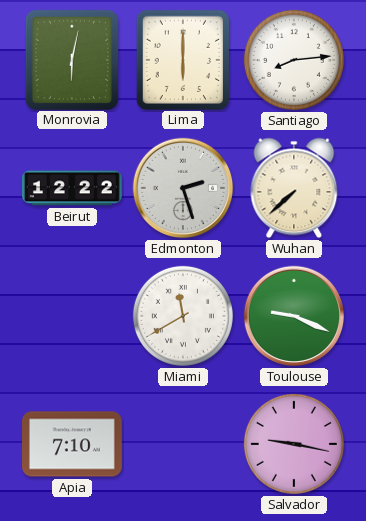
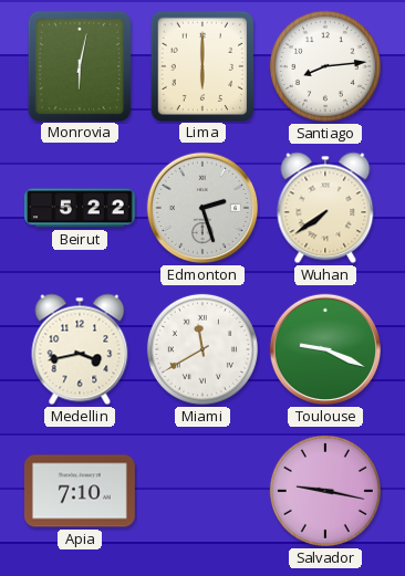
Beirut: 12:22 -> 5:22
Wuhan: 7:38 -> 7:39
Medellin: none -> 3:43
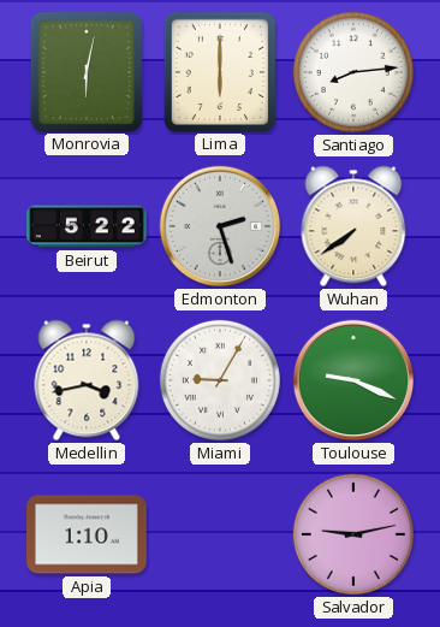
Miami: 11:40 -> 9:05
Apia: 7:10 -> 1:10
Salvador: 9:17 -> 9:13
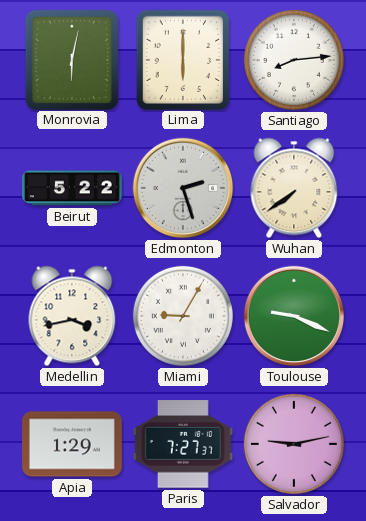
Apia: 1:10 -> 1:29
Paris: none -> 7:27
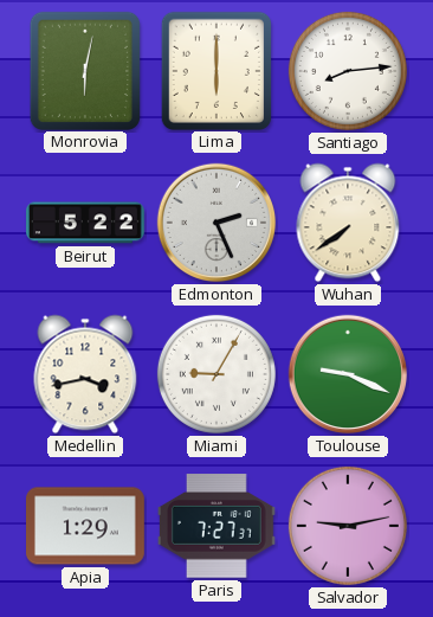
Edmonton: 2:27 -> 2:26
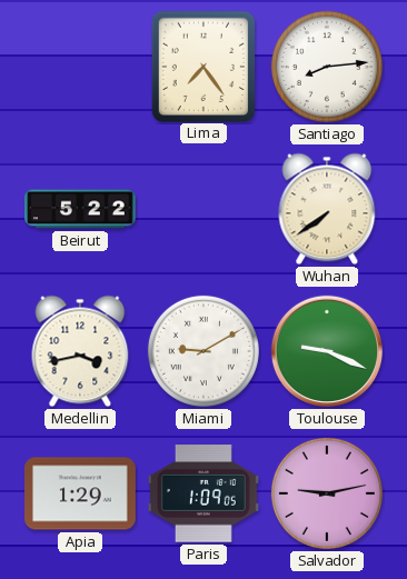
Monrovia: 6:02 -> none
Lima: 6:00 -> 7:24
Edmonton: 2:26 -> none
Miami: 9:05 -> 9:10
Paris: 7:27 -> 1:09
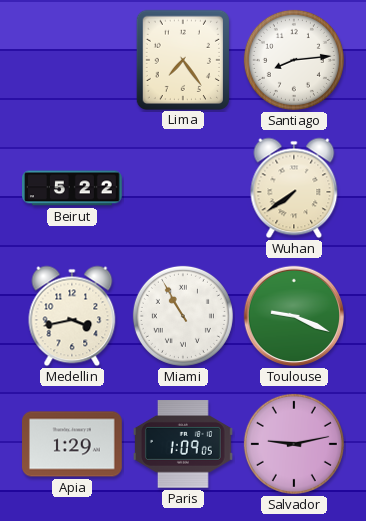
Miami: 9:10 -> 10:55
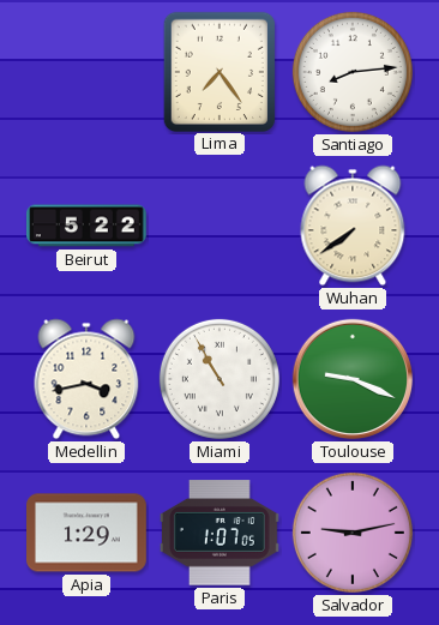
Paris: 1:09 -> 1:07
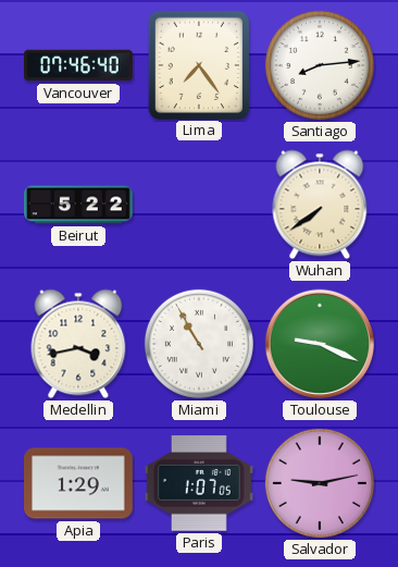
Vancouver: none -> 07:46
